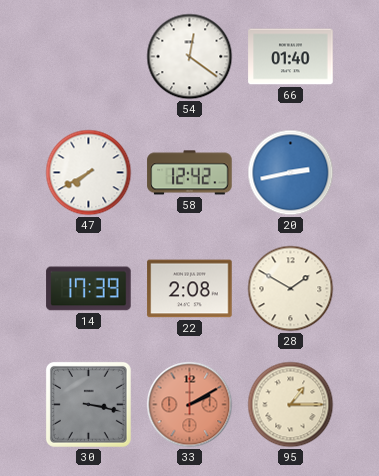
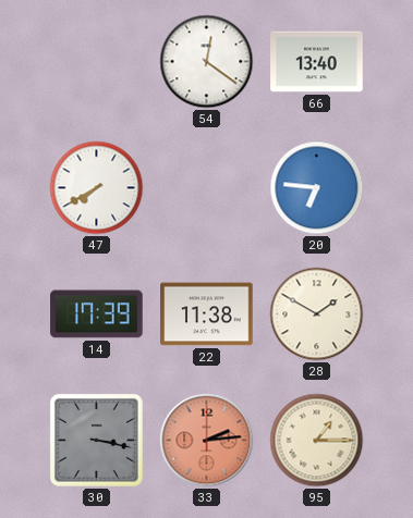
66: 01:40 -> 13:40
58: 12:42 -> none
20: 2:43 -> 6:46
22: 2:08 -> 11:38
33: 2:10 -> 2:14
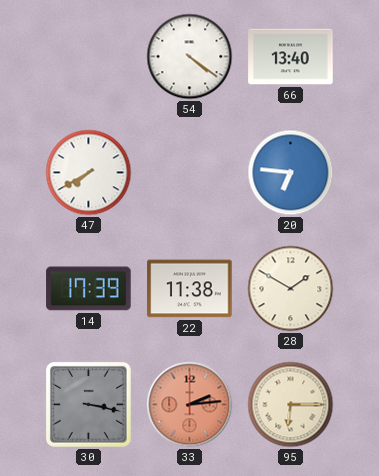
54: 12:21 -> 4:21
95: 1:15 -> 6:15
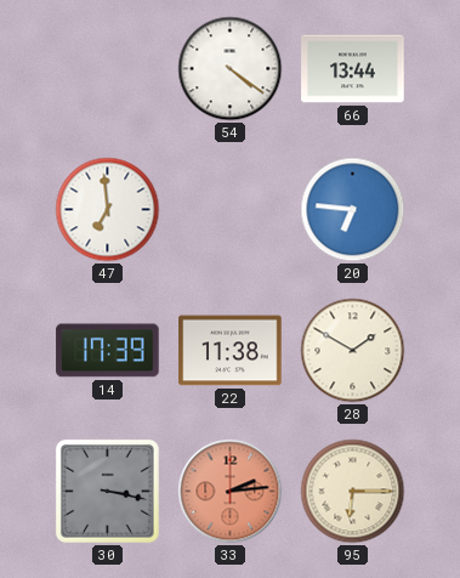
66: 13:40 -> 13:44
47: 7:40 -> 6:59
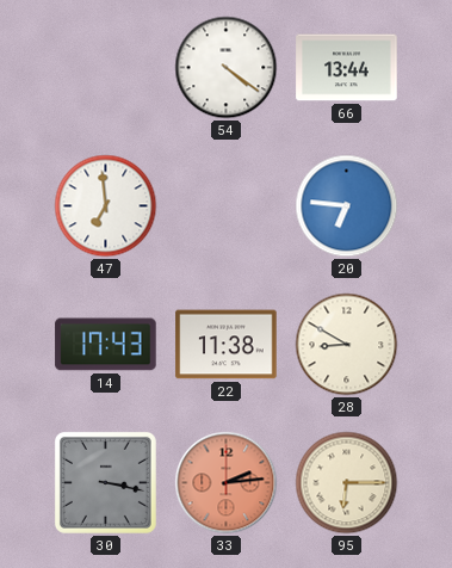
14: 17:39 -> 17:43
28: 1:50 -> 8:50
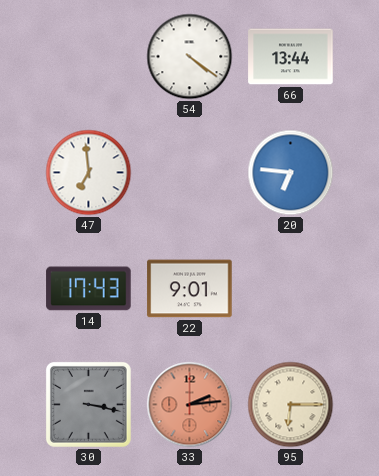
22: 11:38 -> 9:01
28: 8:50 -> none
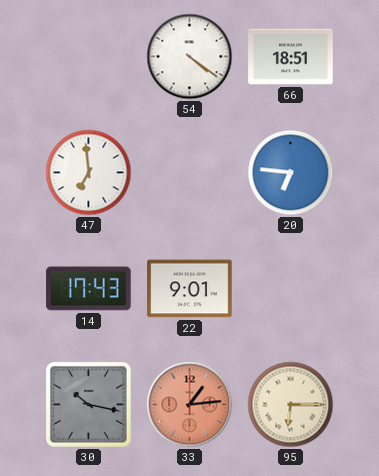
66: 13:44 -> 18:51
30: 3:17 -> 10:17
33: 2:14 -> 1:14
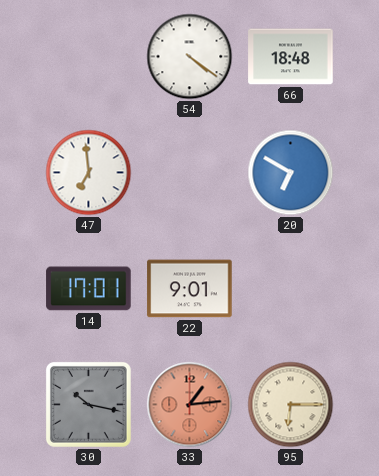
66: 18:51 -> 18:48
20: 6:46 -> 6:50
14: 17:43 -> 17:01
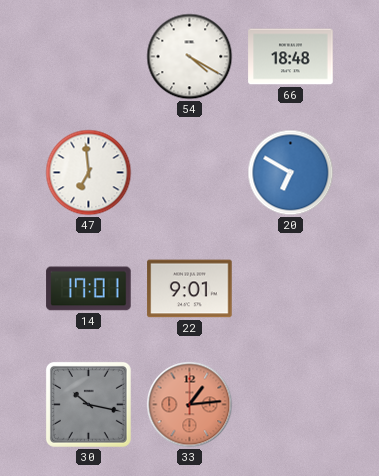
54: 4:21 -> 4:20
95: 6:15 -> none
